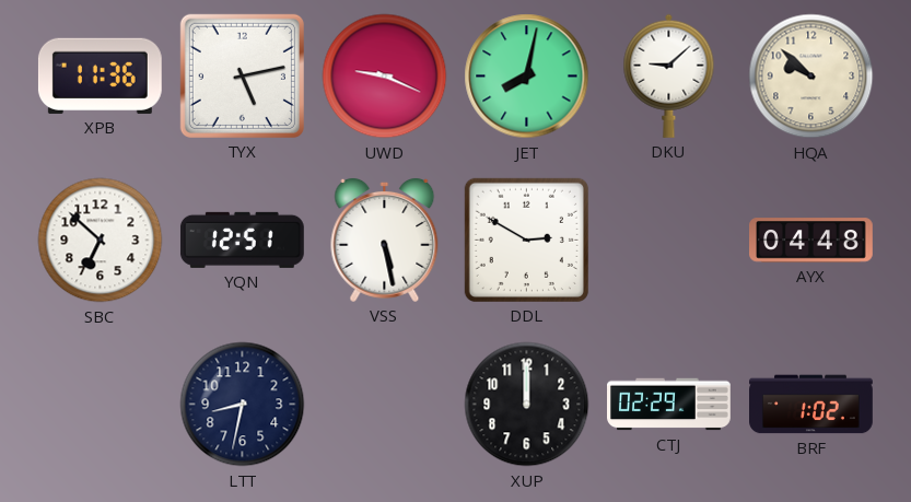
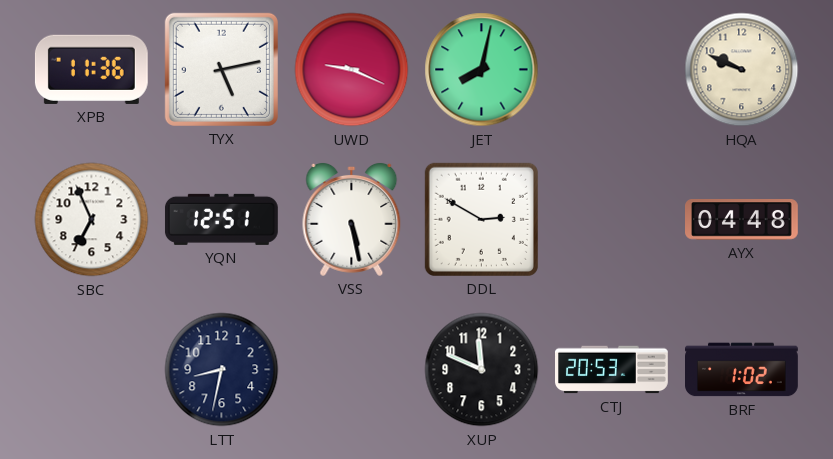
DKU: 9:08 -> none
HQA: 9:52 -> 9:49
SBC: 6:52 -> 6:56
XUP: 12:00 -> 11:49
CTJ: 02:29 -> 20:53
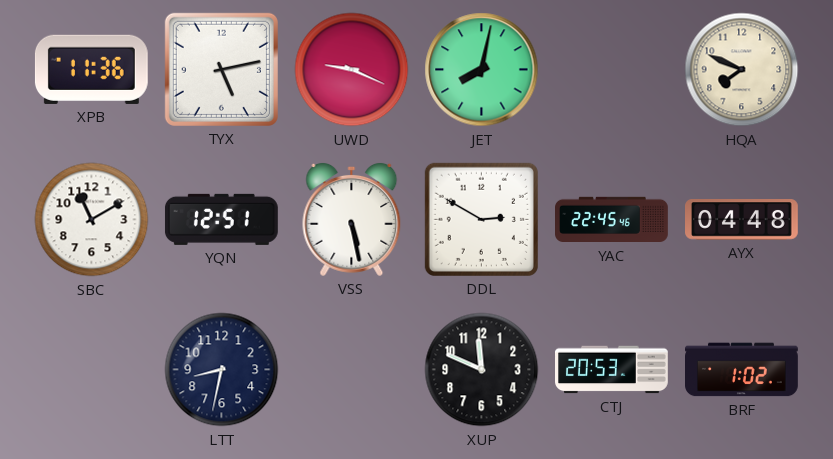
HQA: 9:49 -> 7:49
SBC: 6:56 -> 11:10
YAC: none -> 22:45
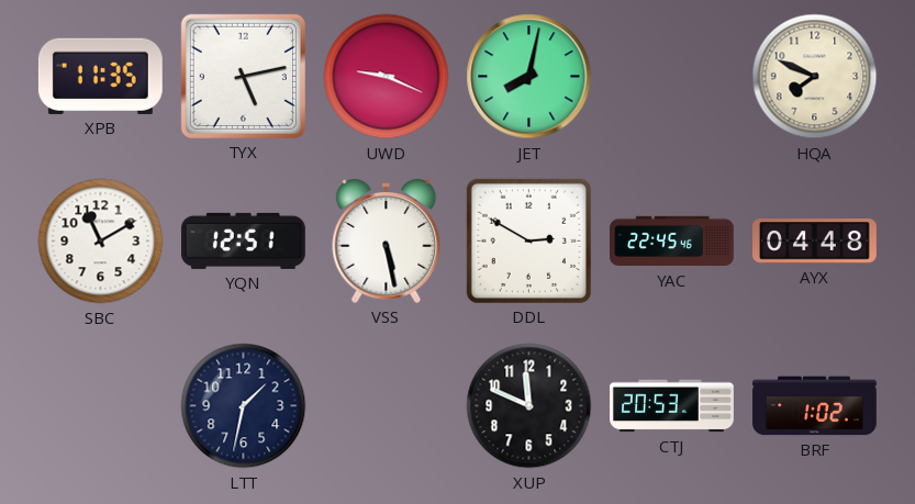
XPB: 11:36 -> 11:35
LTT: 8:32 -> 1:32
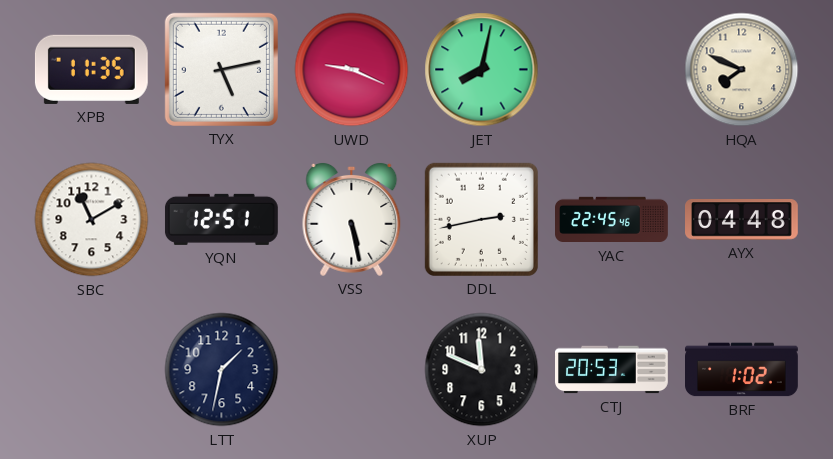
DDL: 2:50 -> 2:43
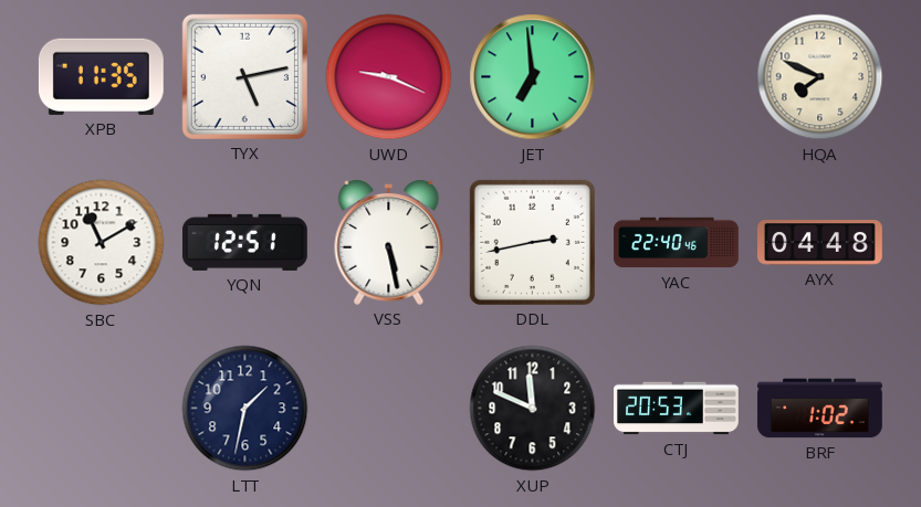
JET: 8:02 -> 6:59
YAC: 22:45 -> 22:40
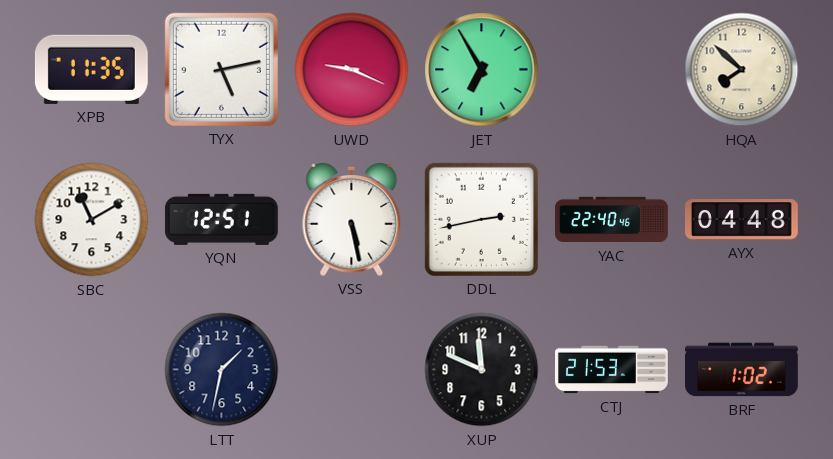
JET: 6:59 -> 6:55
HQA: 7:49 -> 7:52
CTJ: 20:53 -> 21:53
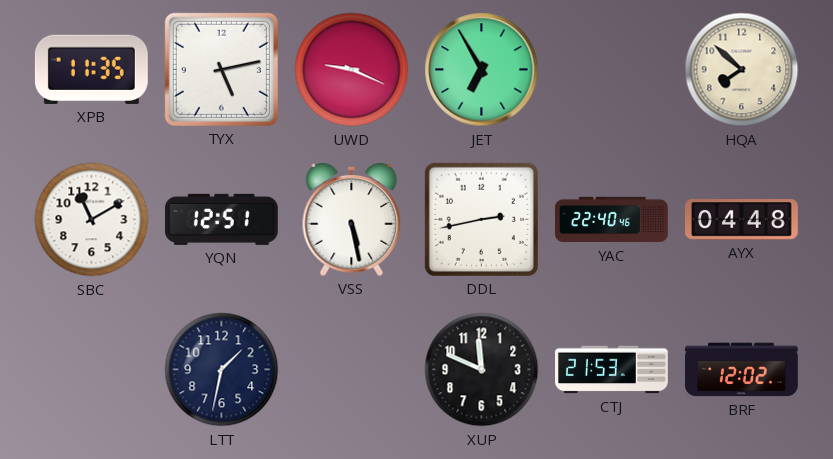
BRF: 1:02 -> 12:02
